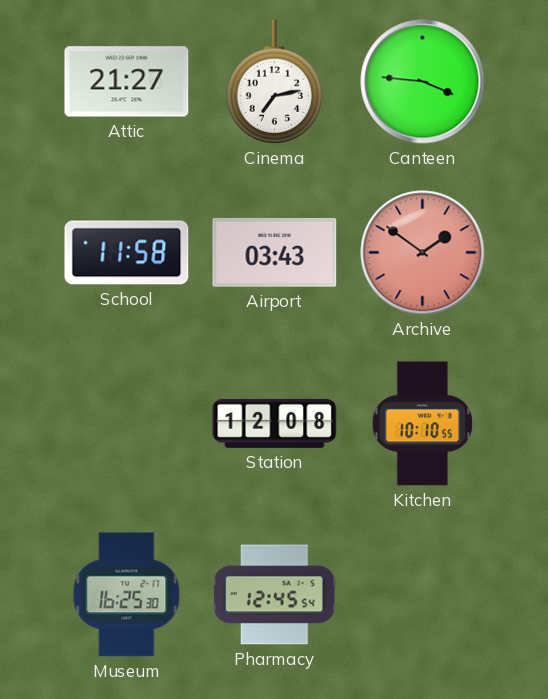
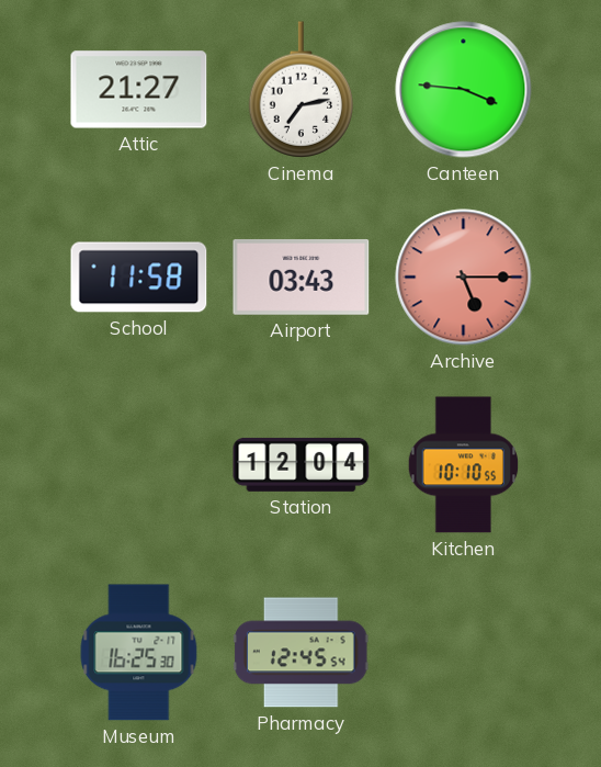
Archive: 1:51 -> 5:15
Station: 12:08 -> 12:04
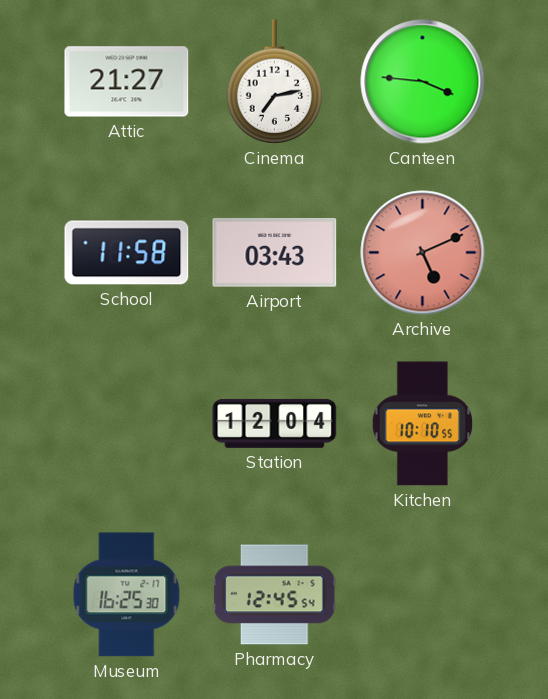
Archive: 5:15 -> 5:11
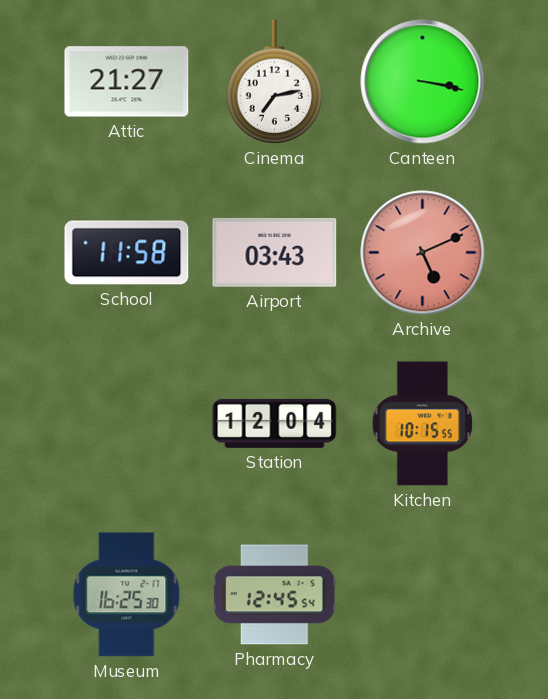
Canteen: 3:46 -> 3:17
Kitchen: 10:10 -> 10:15
